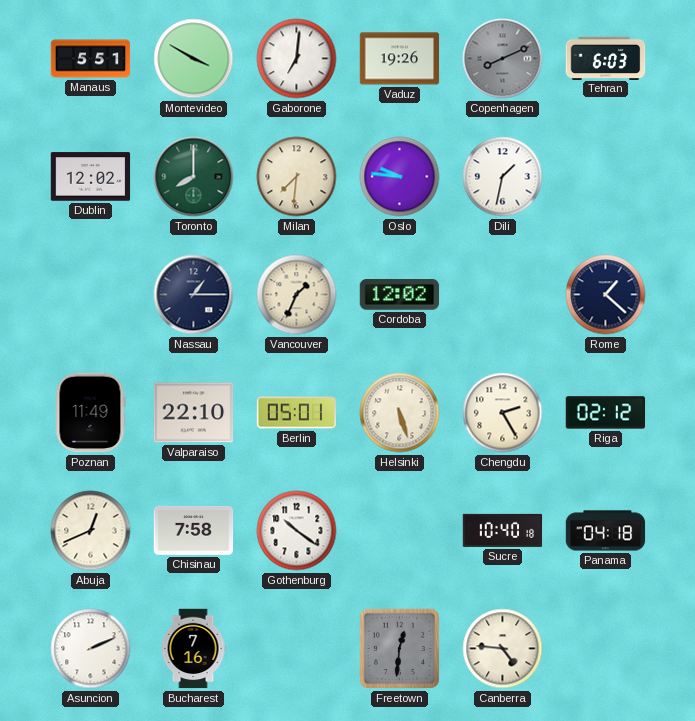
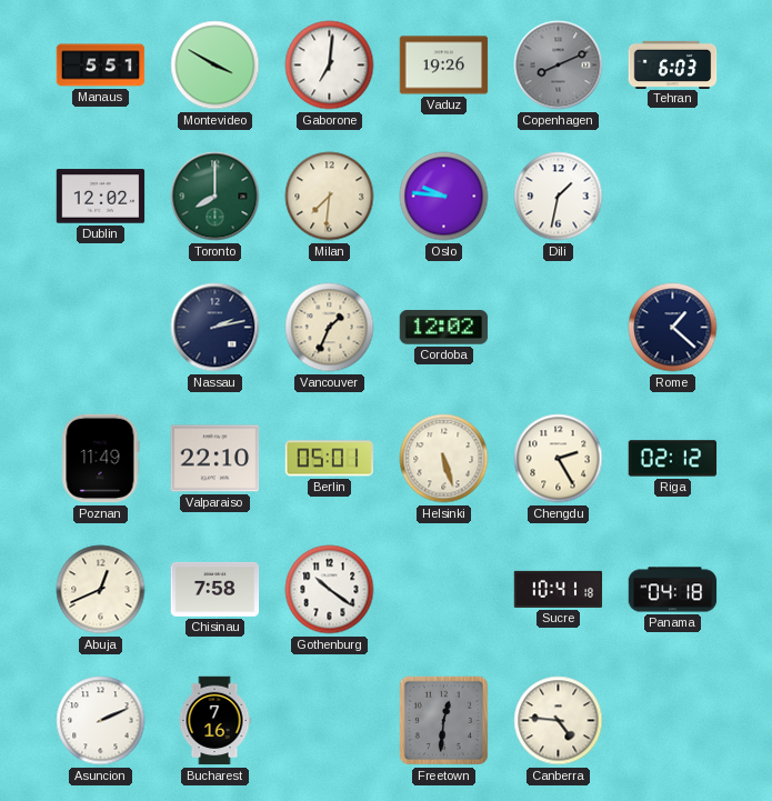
Nassau: 1:15 -> 2:13
Sucre: 10:40 -> 10:41
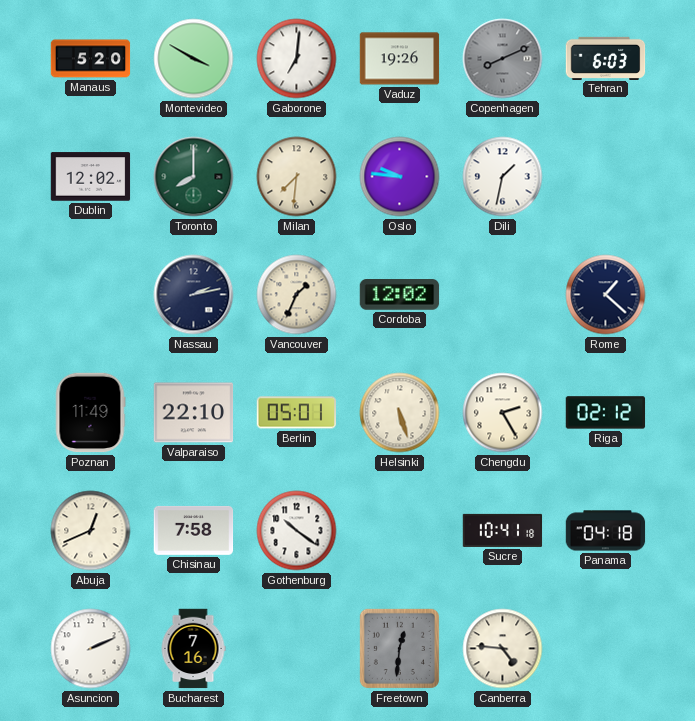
Manaus: 5:51 -> 5:20
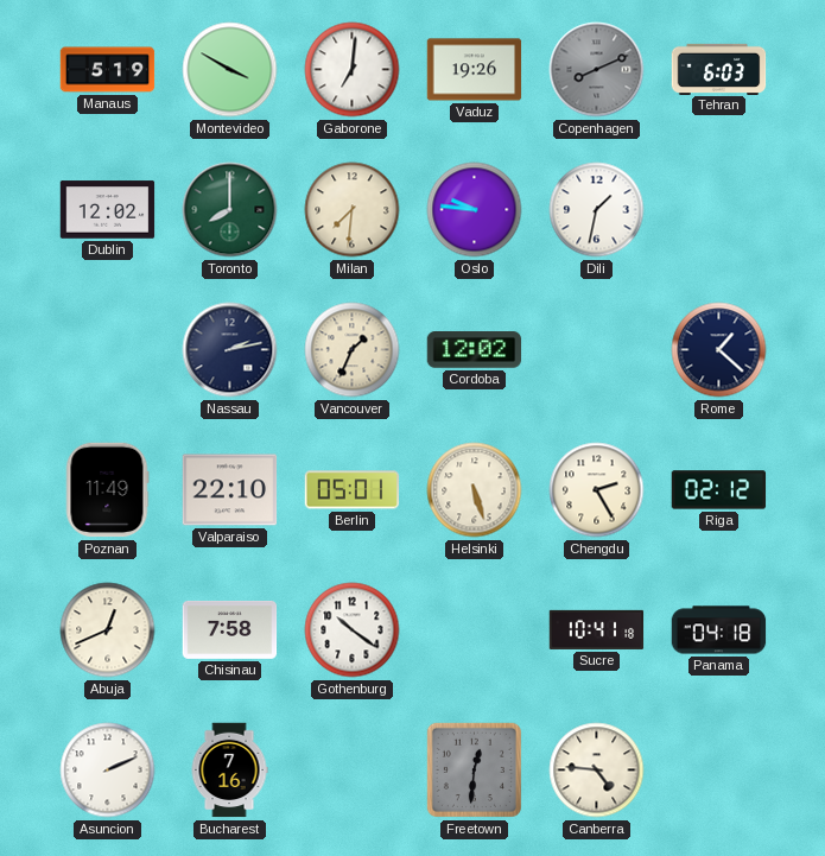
Manaus: 5:20 -> 5:19
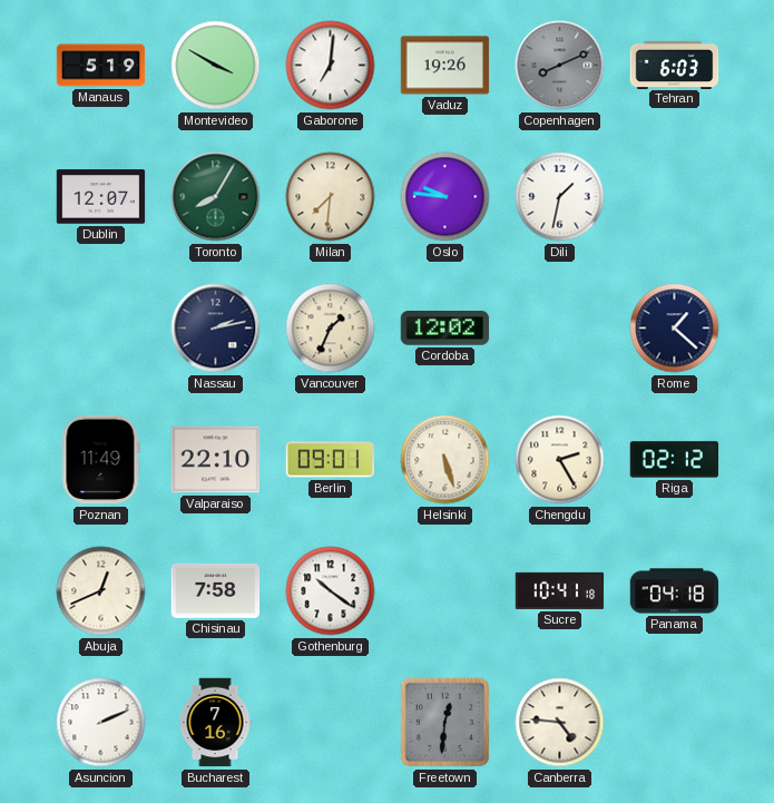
Dublin: 12:02 -> 12:07
Toronto: 8:00 -> 8:05
Berlin: 05:01 -> 09:01
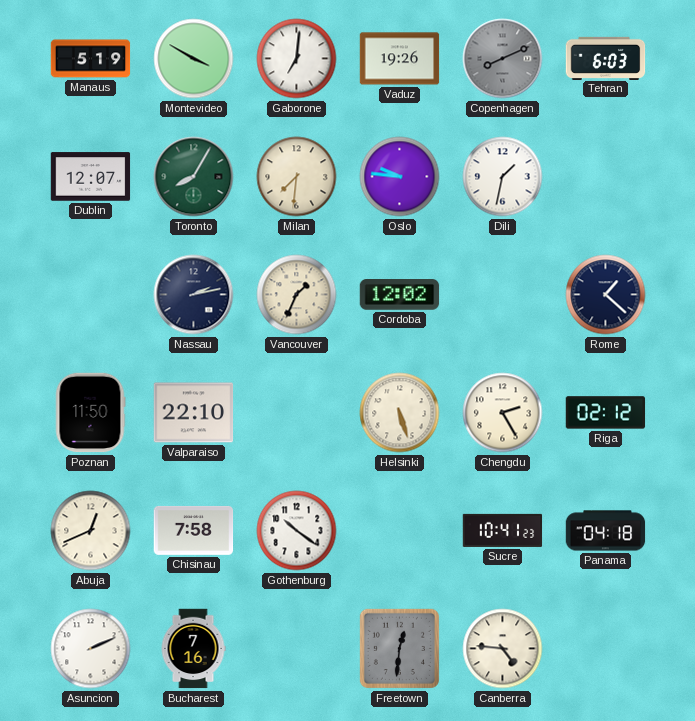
Poznan: 11:49 -> 11:50
Berlin: 09:01 -> none
Sucre: 10:41:18 -> 10:41:23
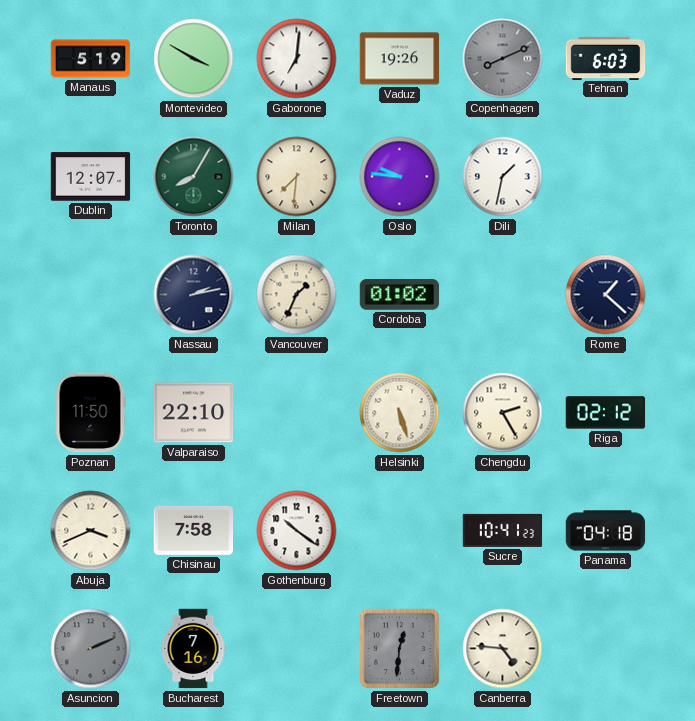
Cordoba: 12:02 -> 01:02
Abuja: 12:41 -> 3:41
Asuncion dial: white -> grey
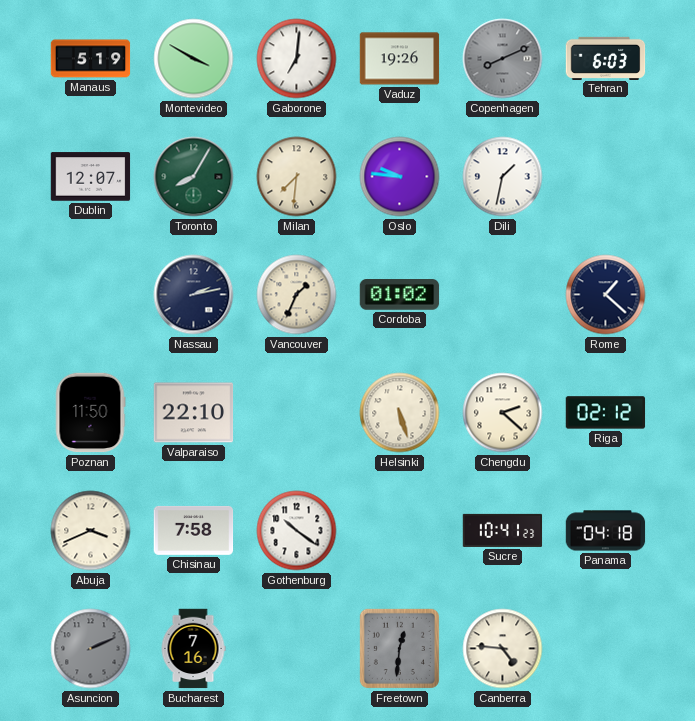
Chengdu: 2:25 -> 2:22
